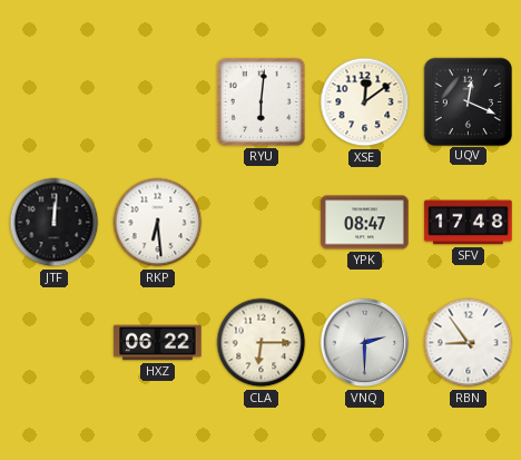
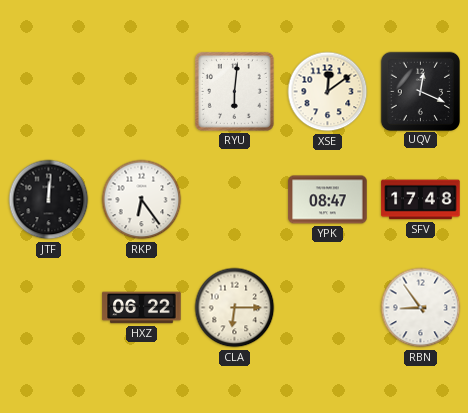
RKP: 6:29 -> 6:24
VNQ: 2:30 -> none
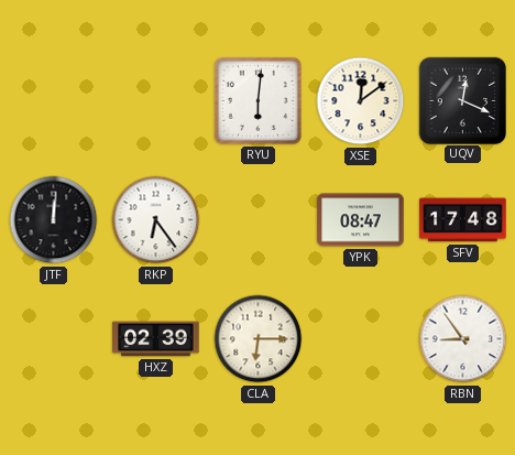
HXZ: 06:22 -> 02:39
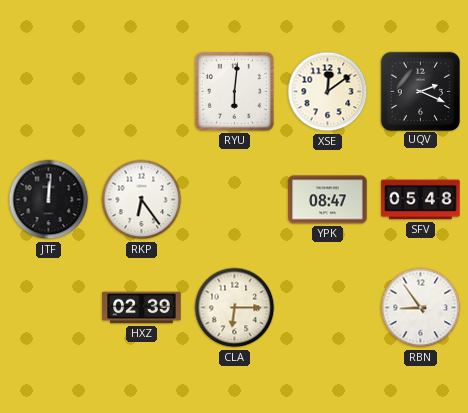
UQV: 12:19 -> 2:19
SFV: 17:48 -> 05:48
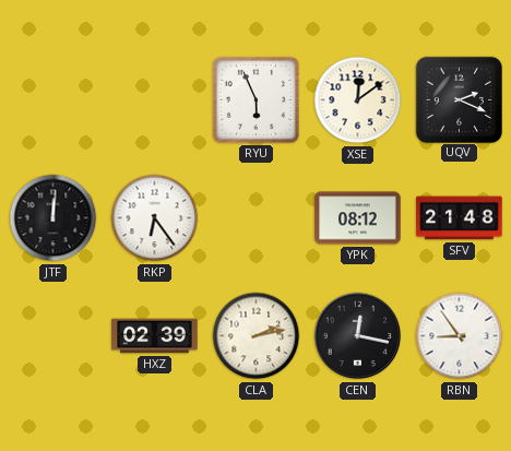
RYU: 6:01 -> 5:56
YPK: 08:47 -> 08:12
SFV: 05:48 -> 21:48
CLA: 6:15 -> 2:13
CEN: none -> 12:17
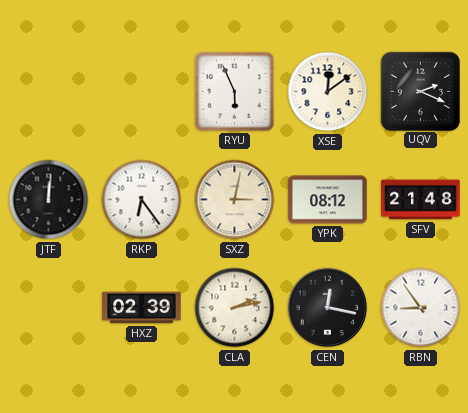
SXZ: none -> 3:02
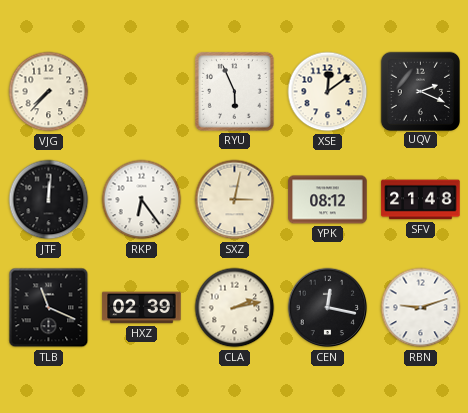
VJG: none -> 7:37
TLB: none -> 11:19
RBN: 8:54 -> 9:12
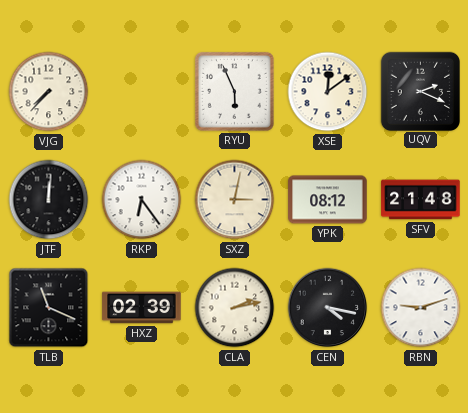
CEN: 12:17 -> 4:17
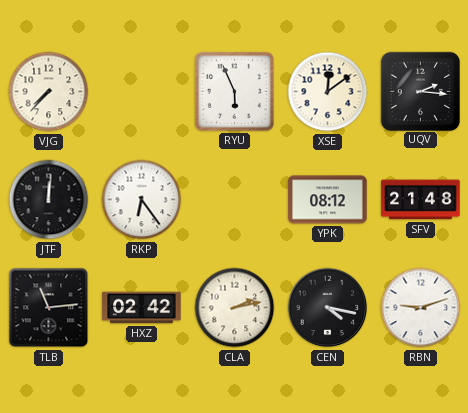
UQV: 2:19 -> 2:16
SXZ: 3:02 -> none
TLB: 11:19 -> 11:14
HXZ: 02:39 -> 02:42
